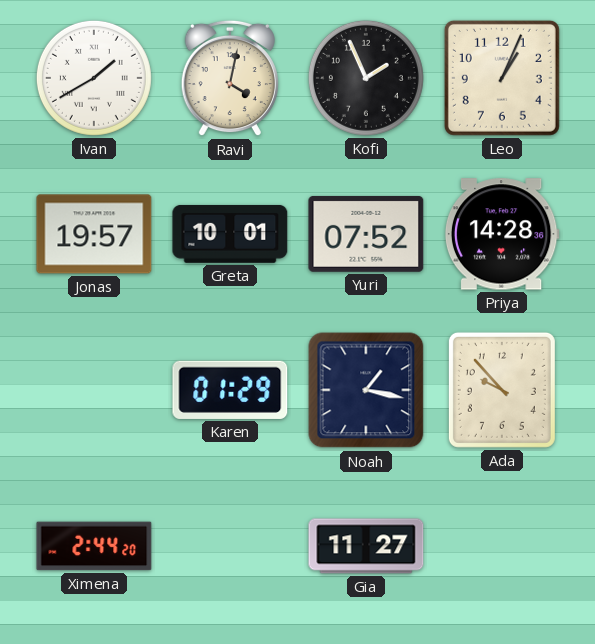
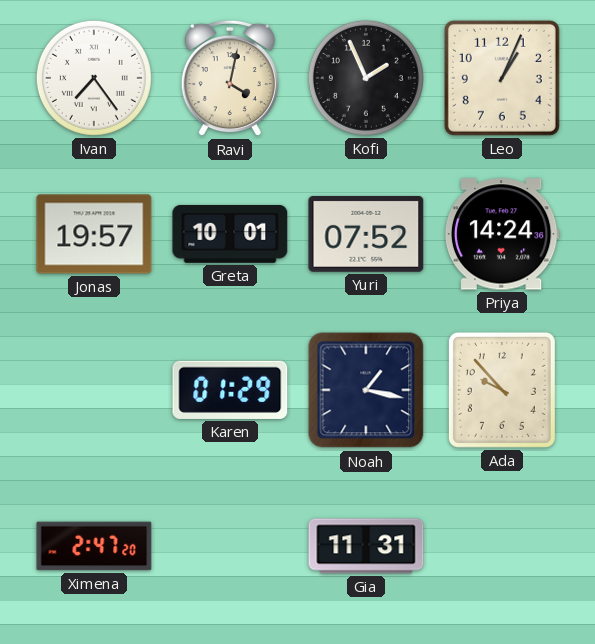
Ivan: 1:40 -> 7:24
Priya: 14:28 -> 14:24
Ximena: 2:44 -> 2:47
Gia: 11:27 -> 11:31
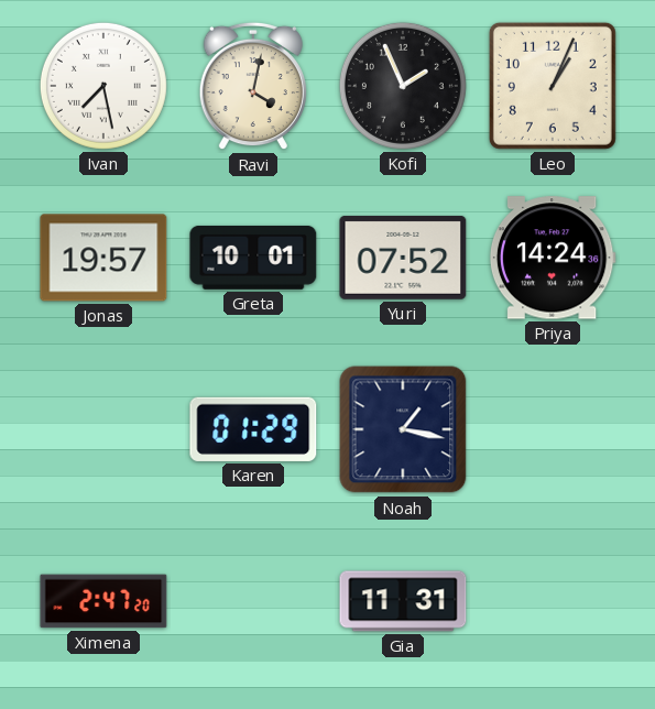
Ivan: 7:24 -> 7:28
Ada: 9:53 -> none
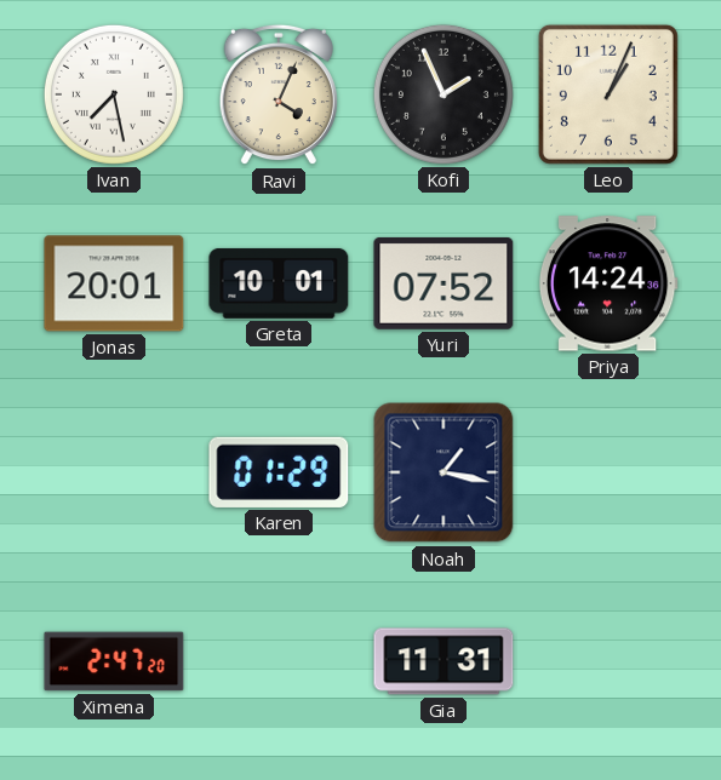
Ravi: 4:02 -> 4:04
Jonas: 19:57 -> 20:01
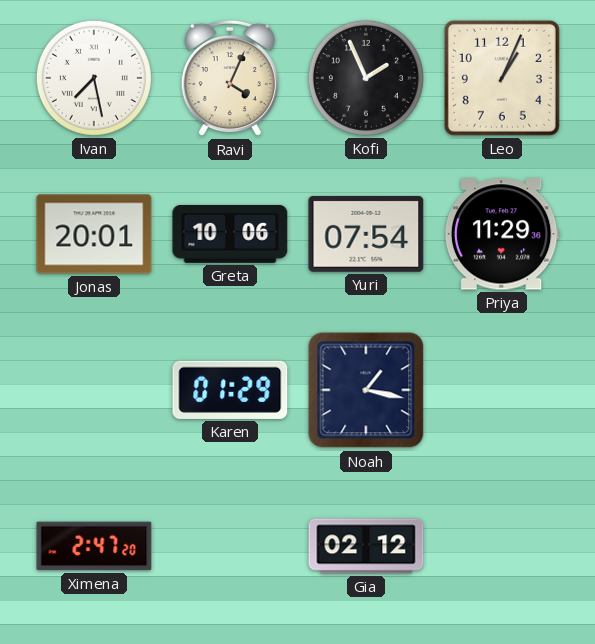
Greta: 10:01 -> 10:06
Yuri: 07:52 -> 07:54
Priya: 14:24 -> 11:29
Gia: 11:31 -> 02:12
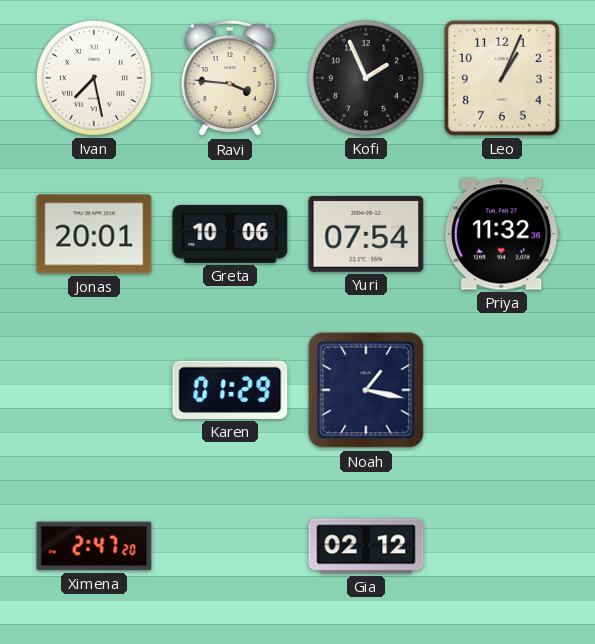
Ravi: 4:04 -> 3:46
Priya: 11:29 -> 11:32
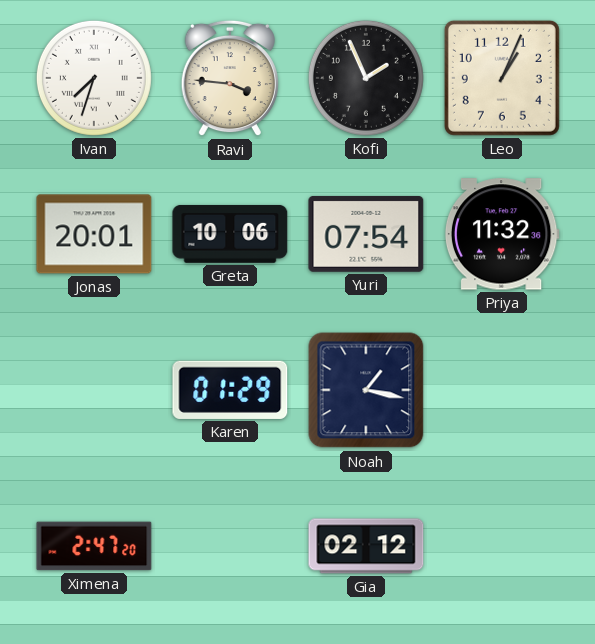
Ivan: 7:28 -> 7:33
